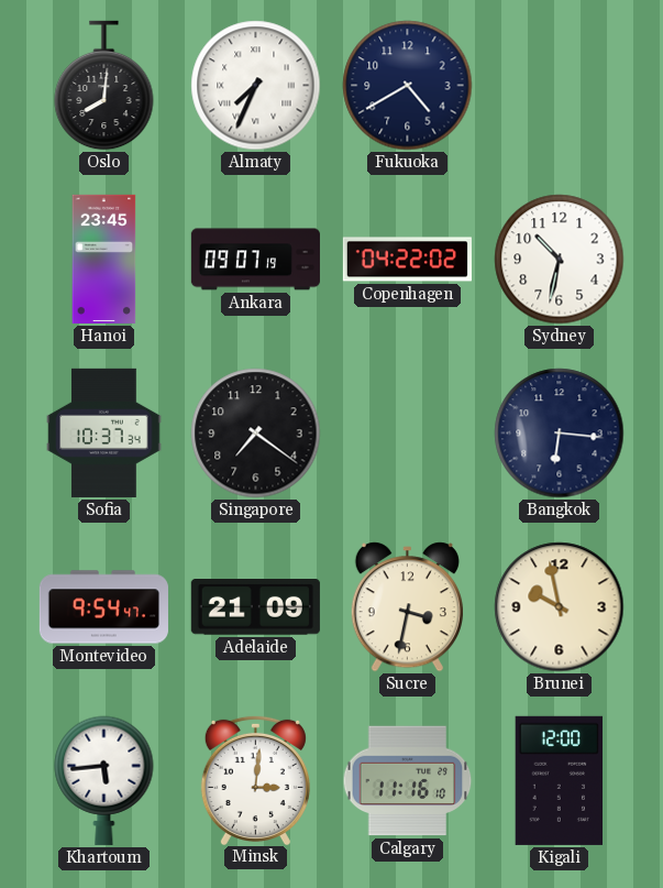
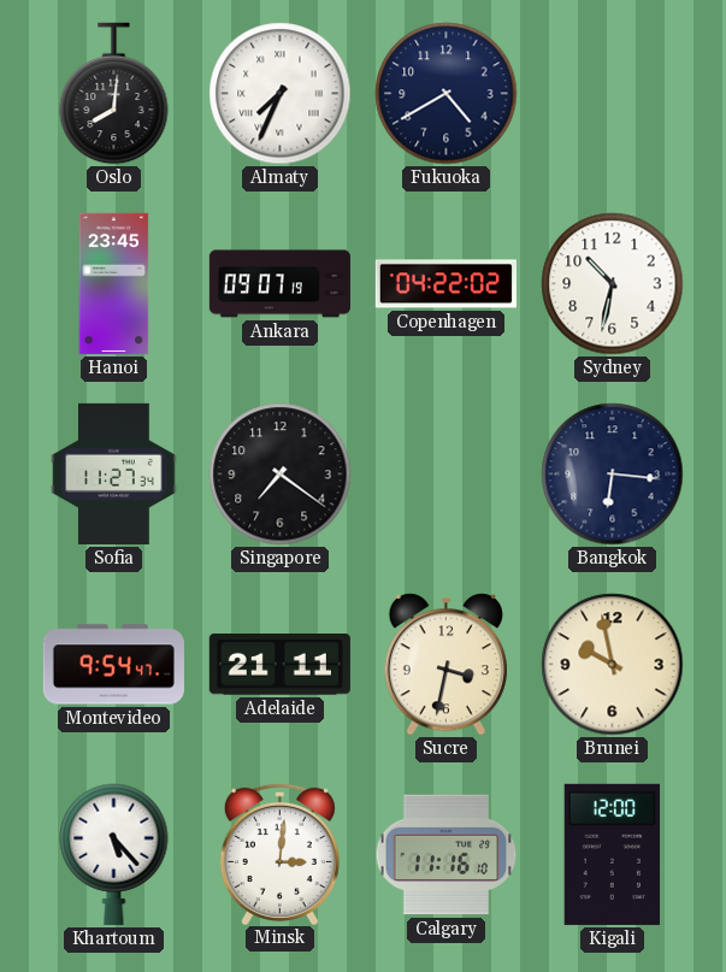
Sofia: 10:37 -> 11:27
Adelaide: 21:09 -> 21:11
Khartoum: 5:44 -> 5:23
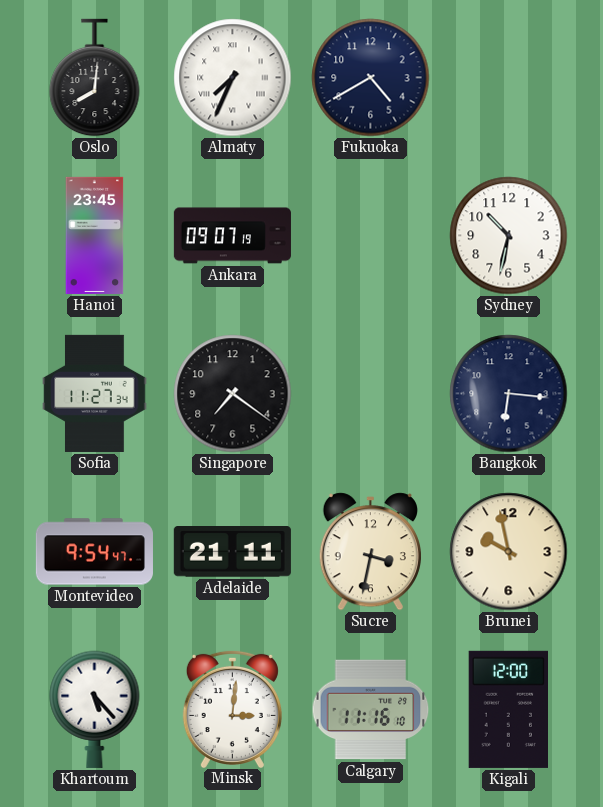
Copenhagen: 04:22 -> none
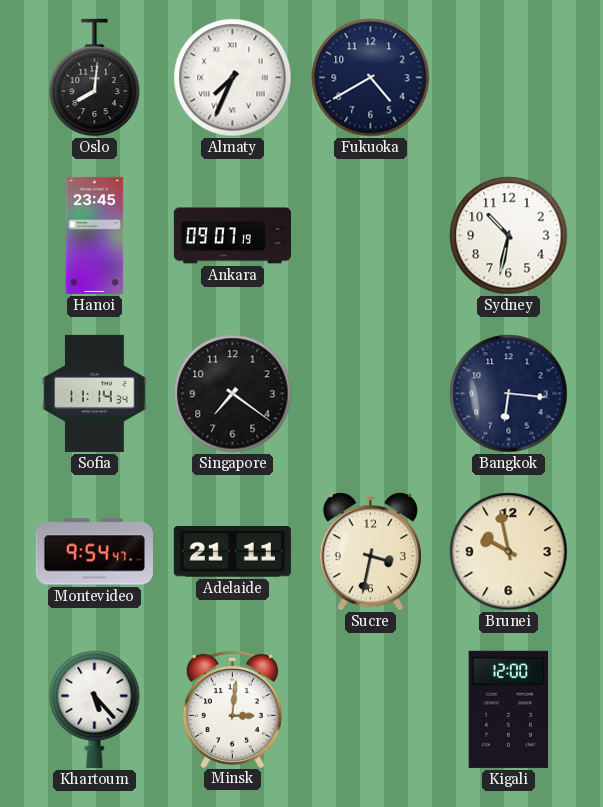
Sofia: 11:27 -> 11:14
Calgary: 11:16 -> none
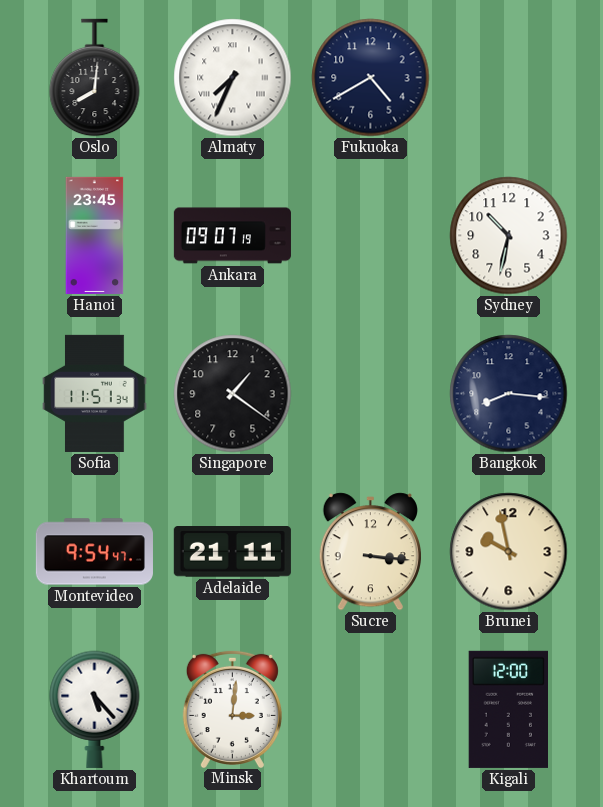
Sofia: 11:14 -> 11:51
Singapore: 7:21 -> 1:21
Bangkok: 6:16 -> 8:16
Sucre: 3:32 -> 3:16
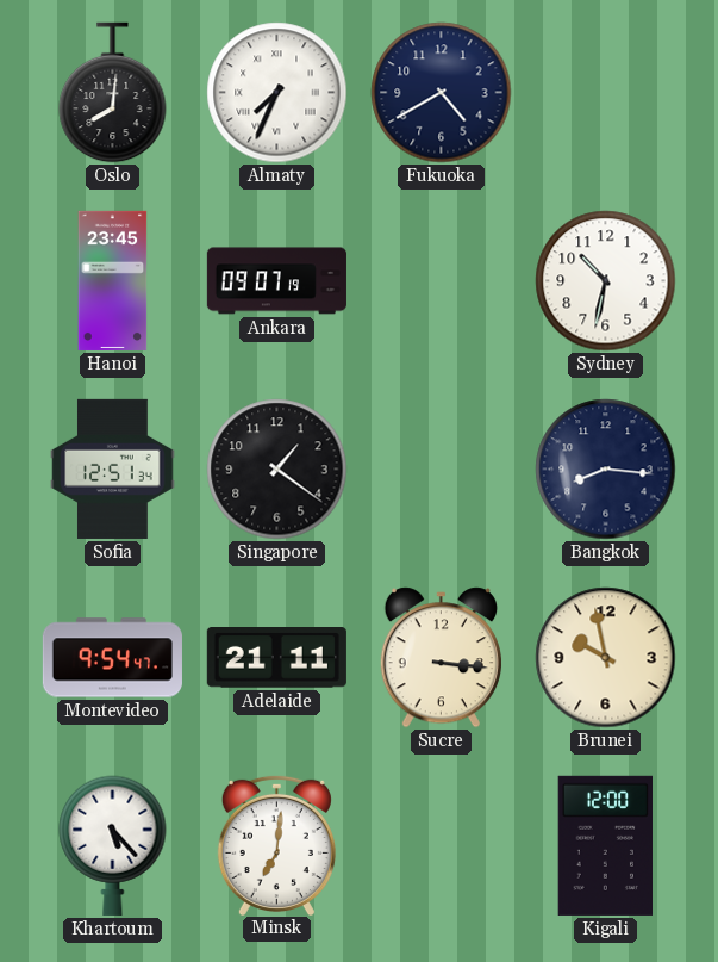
Sofia: 11:51 -> 12:51
Minsk: 3:01 -> 7:01
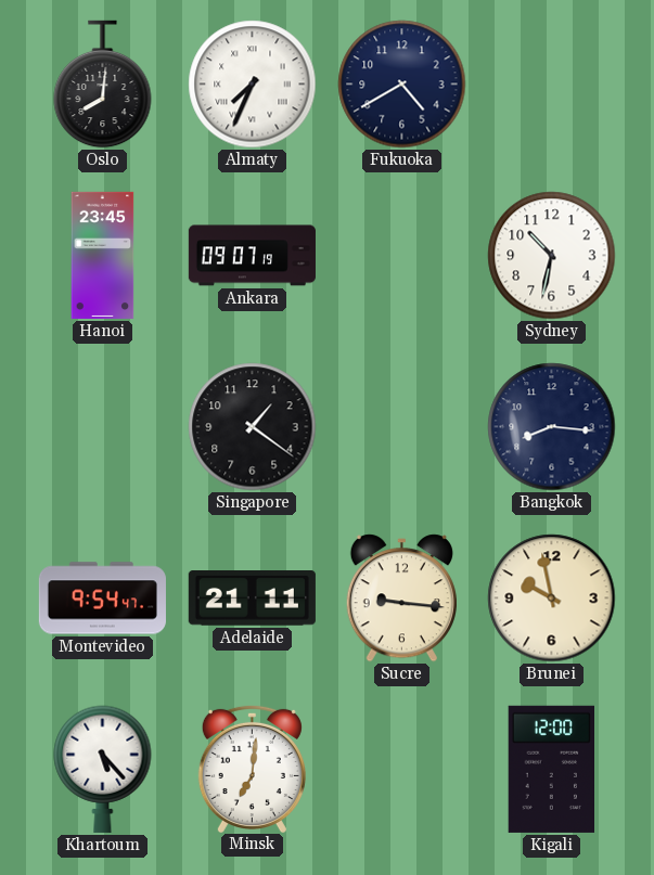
Sofia: 12:51 -> none
Sucre: 3:16 -> 9:16
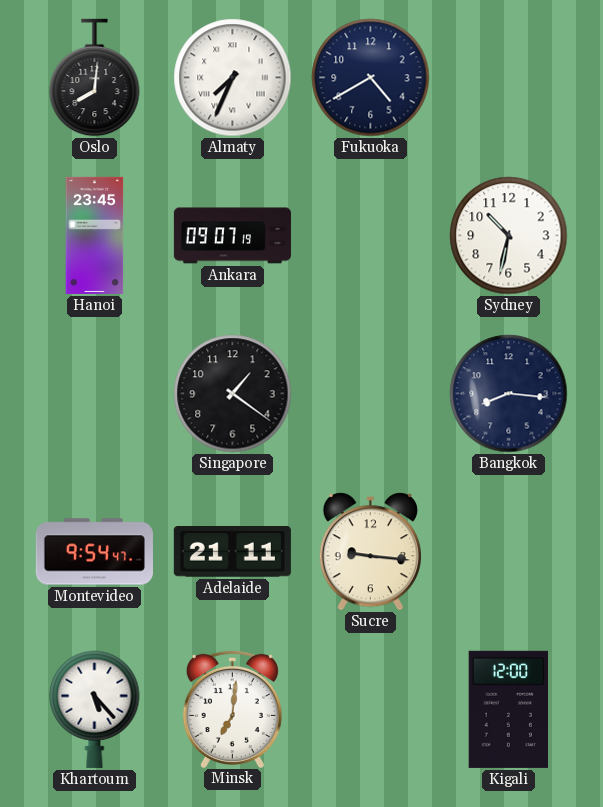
Brunei: 9:58 -> none
